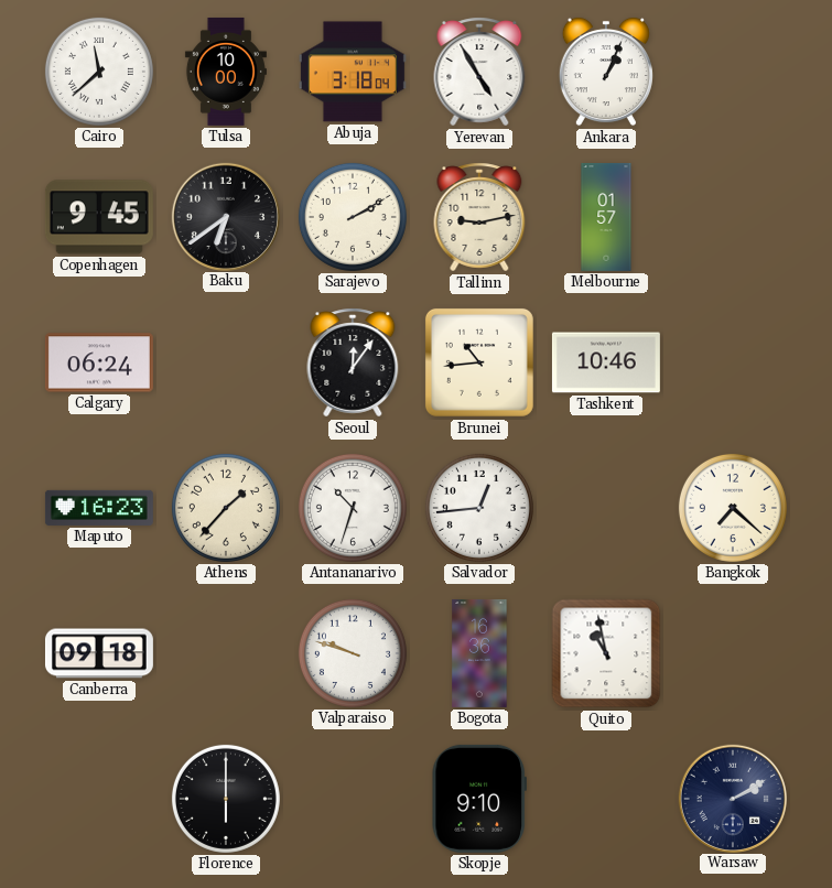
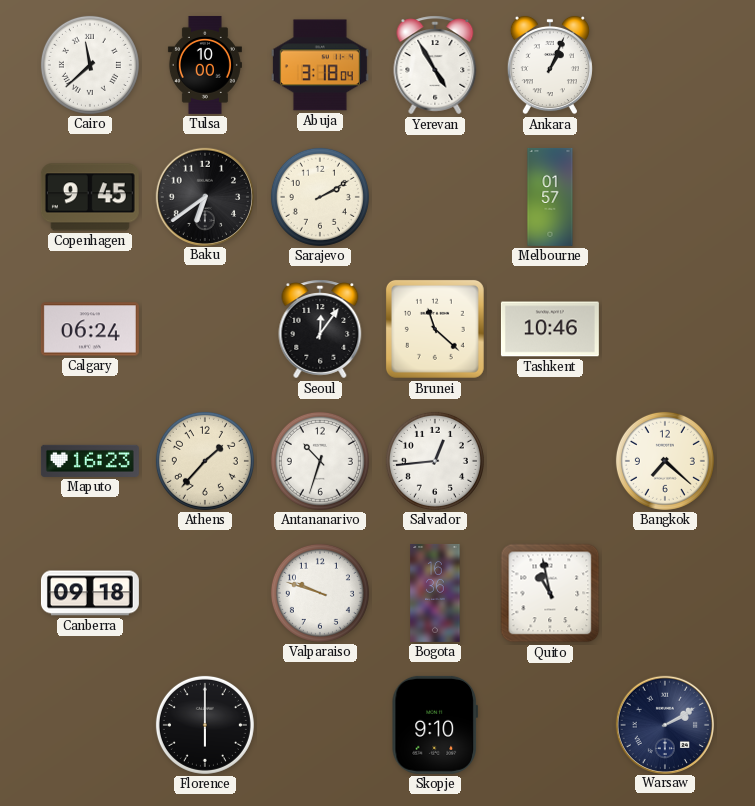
Tallinn: 9:13 -> none
Brunei: 10:44 -> 11:22
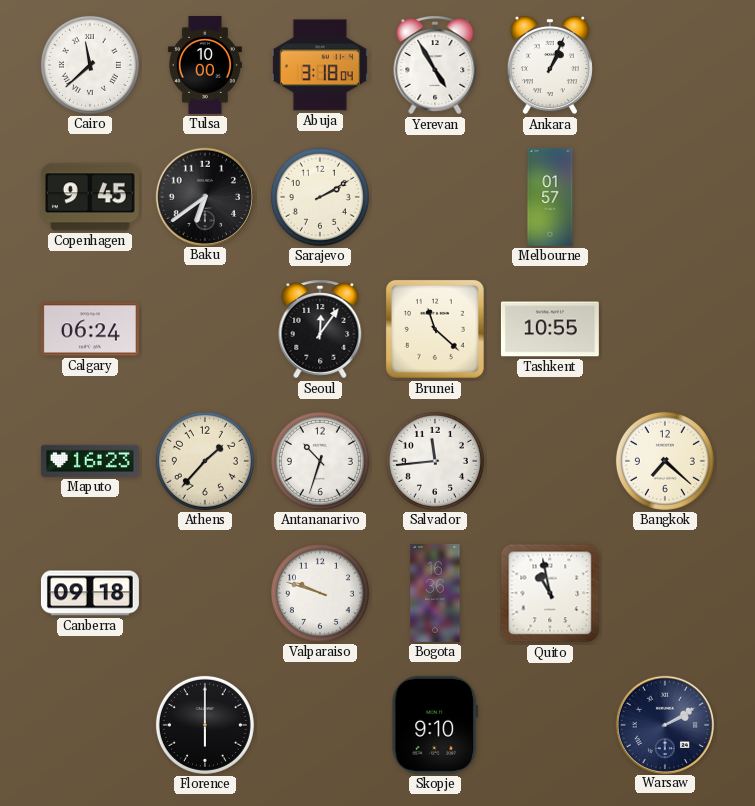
Tashkent: 10:46 -> 10:55
Salvador: 12:44 -> 11:44
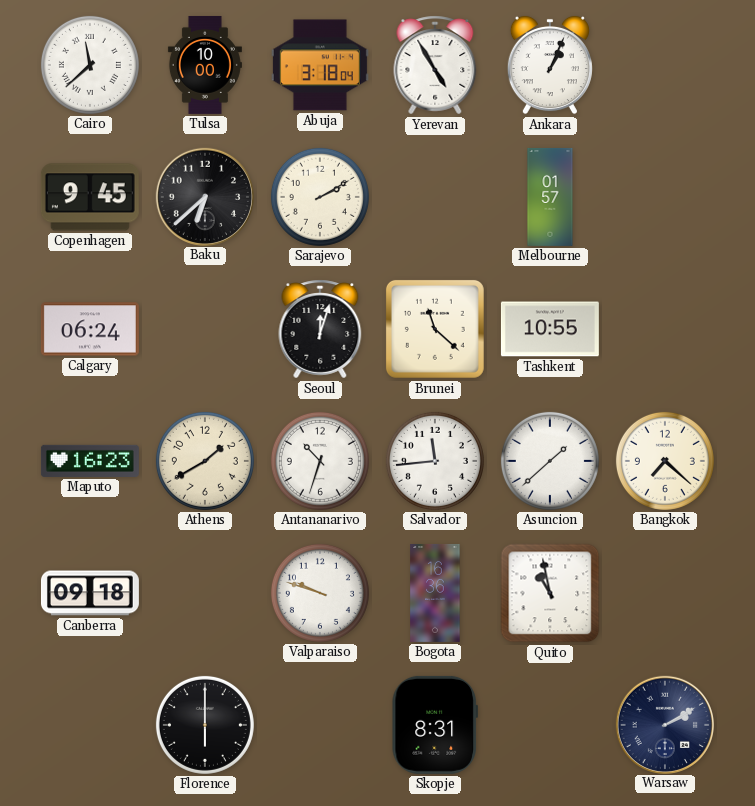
Baku: 6:39 -> 6:38
Seoul: 12:06 -> 12:03
Athens: 1:37 -> 1:40
Asuncion: none -> 1:38
Skopje: 9:10 -> 8:31
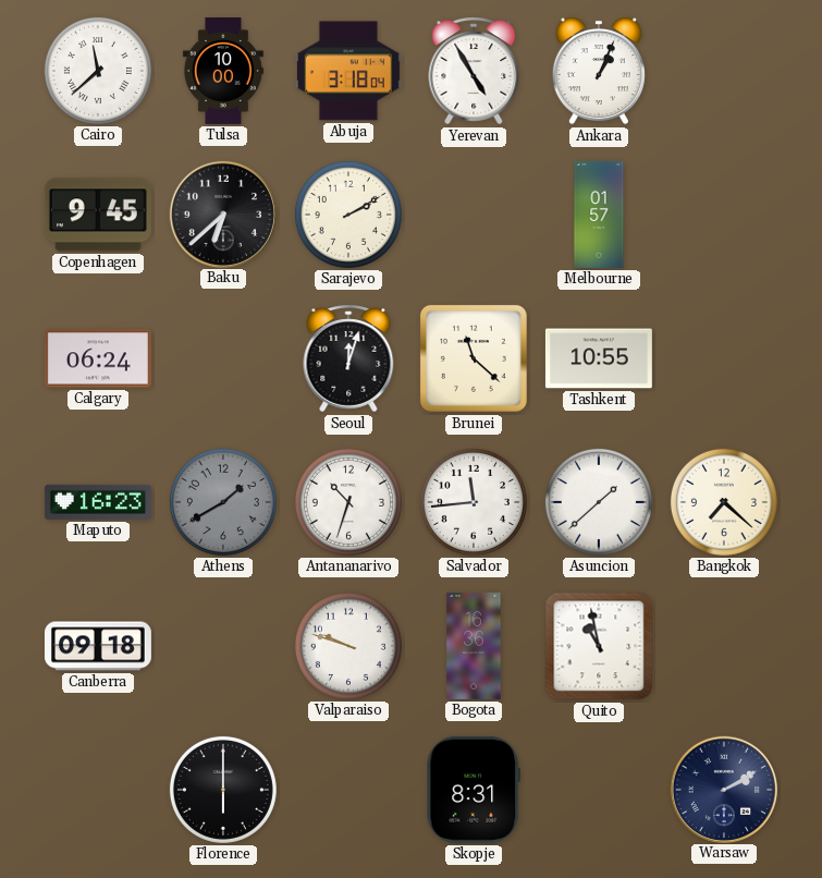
Athens dial: cream -> grey
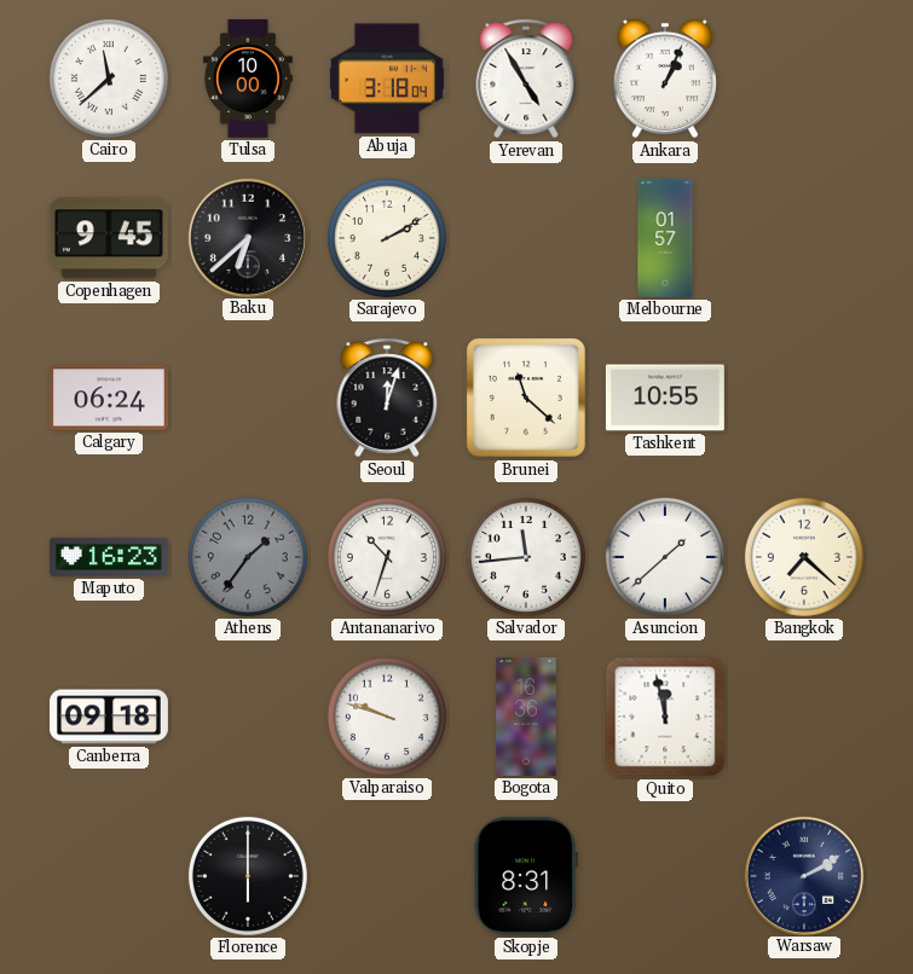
Athens: 1:40 -> 1:36
Quito: 10:58 -> 11:58
